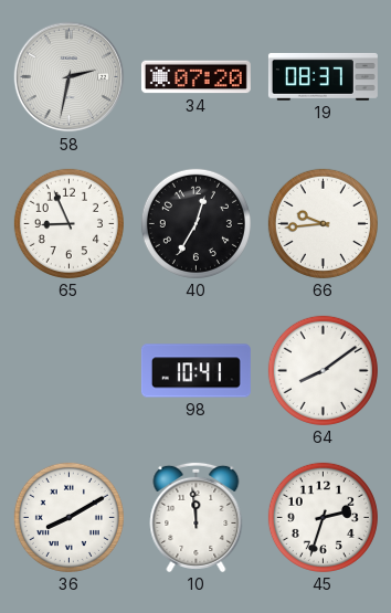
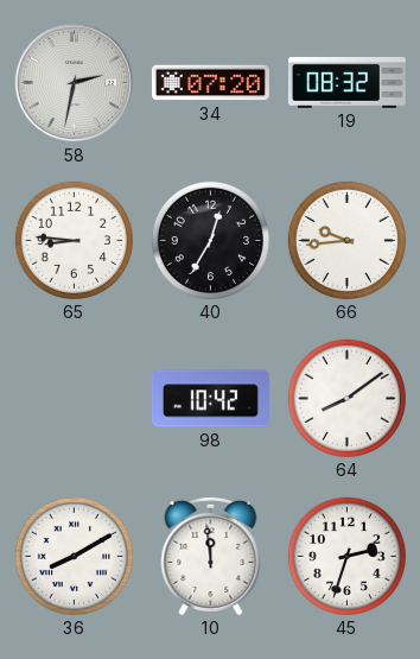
19: 08:37 -> 08:32
65: 8:56 -> 8:46
98: 10:41 -> 10:42
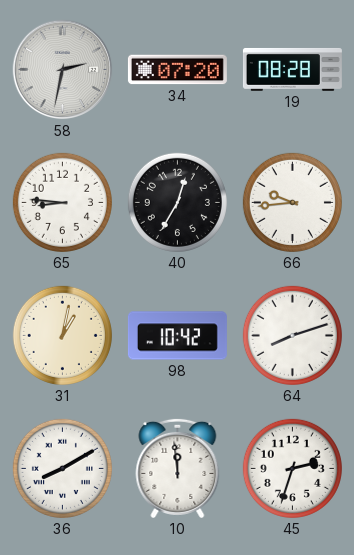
19: 08:32 -> 08:28
31: none -> 1:02
64: 8:09 -> 8:12
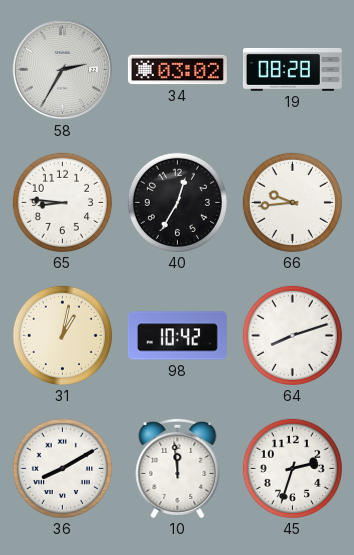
58: 2:32 -> 2:35
34: 07:20 -> 03:02
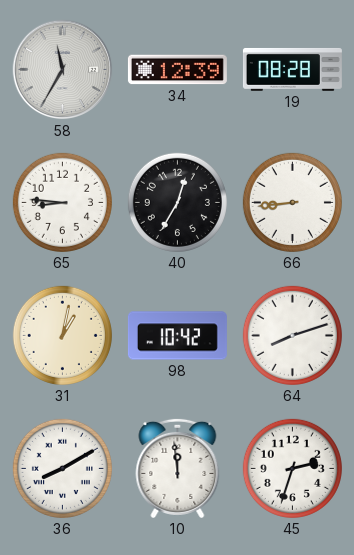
58: 2:35 -> 11:35
34: 03:02 -> 12:39
66: 9:44 -> 8:44
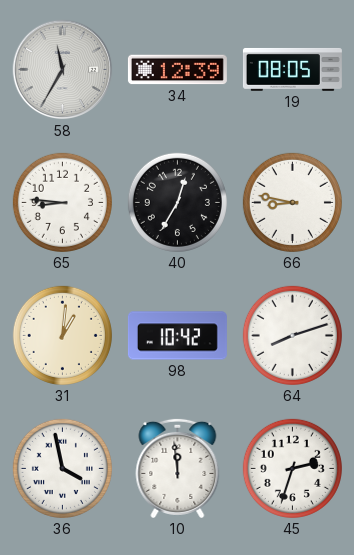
19: 08:28 -> 08:05
66: 8:44 -> 8:47
31: 1:02 -> 1:01
36: 8:10 -> 3:58
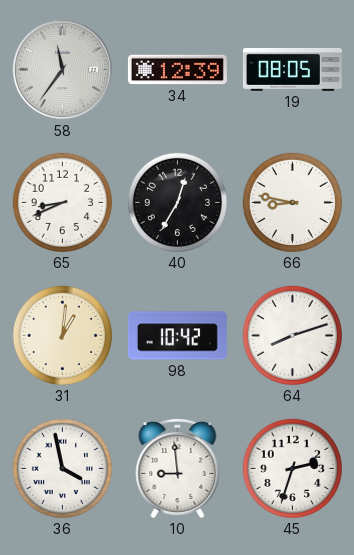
58: 11:35 -> 11:36
65: 8:46 -> 8:41
10: 11:59 -> 8:59
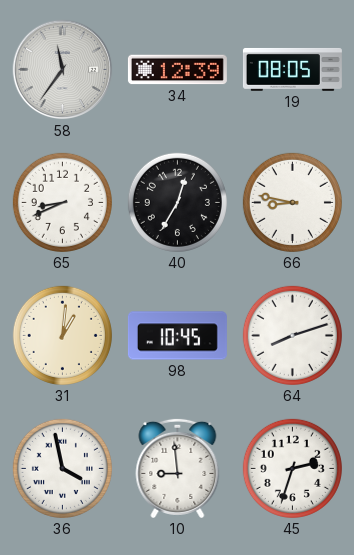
98: 10:42 -> 10:45
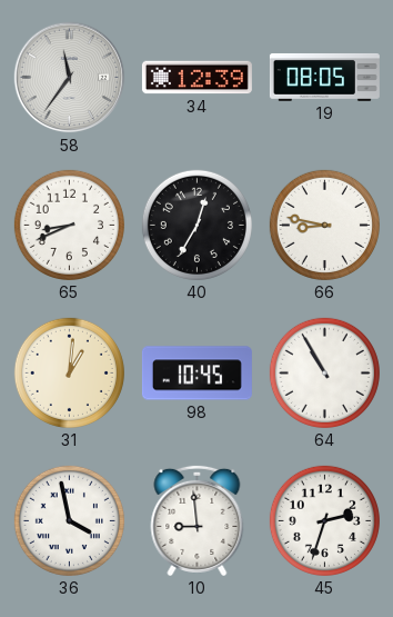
64: 8:12 -> 10:55
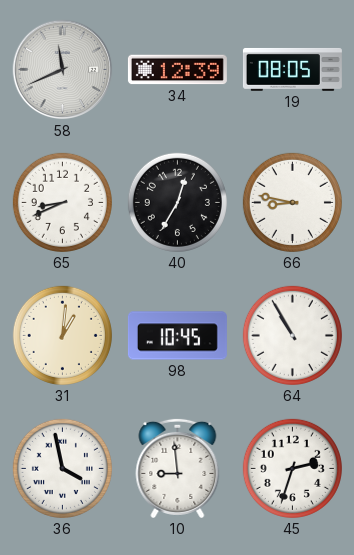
58: 11:36 -> 11:41
